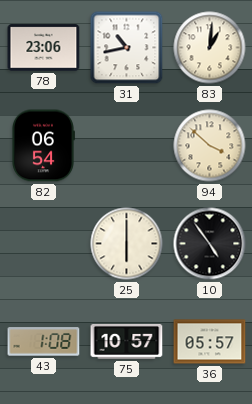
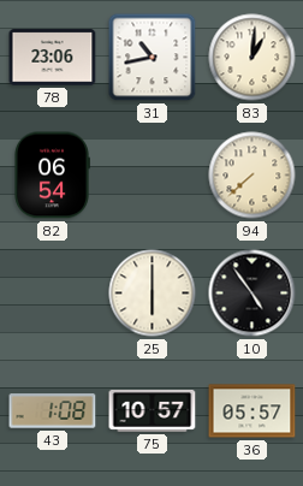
94: 3:52 -> 7:38
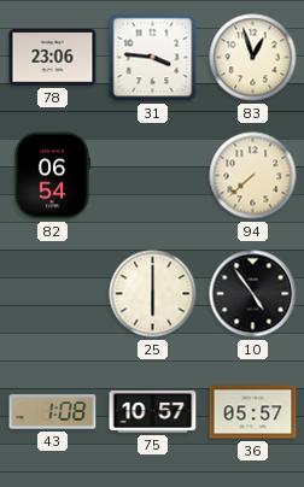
31: 10:43 -> 3:46
83: 1:01 -> 12:57
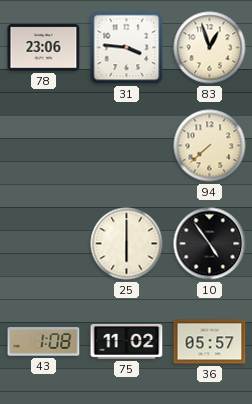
82: 06:54 -> none
75: 10:57 -> 11:02
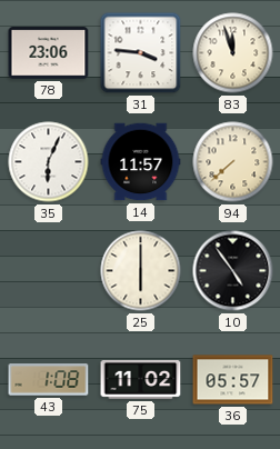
83: 12:57 -> 11:57
35: none -> 6:04
14: none -> 11:57
